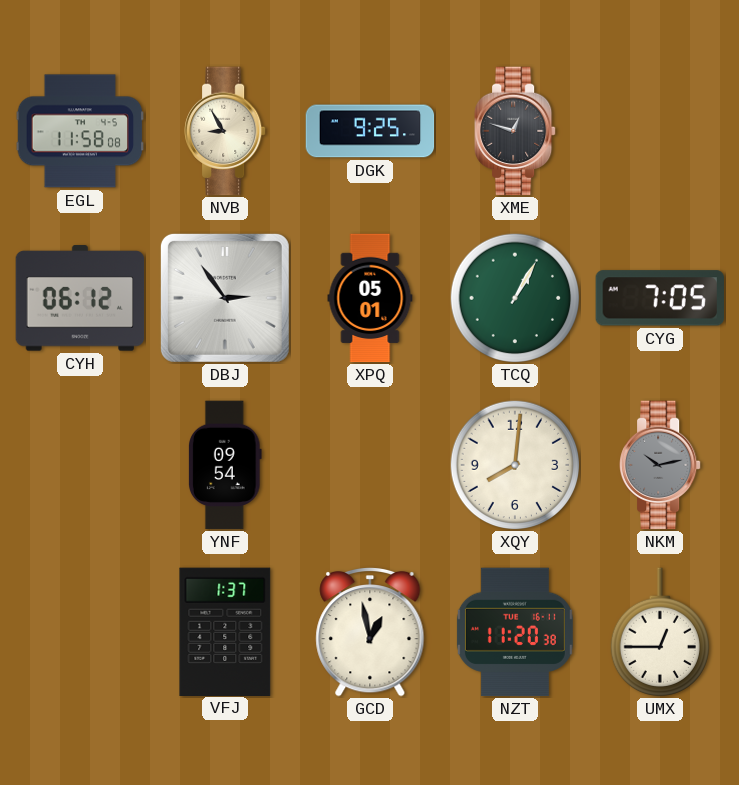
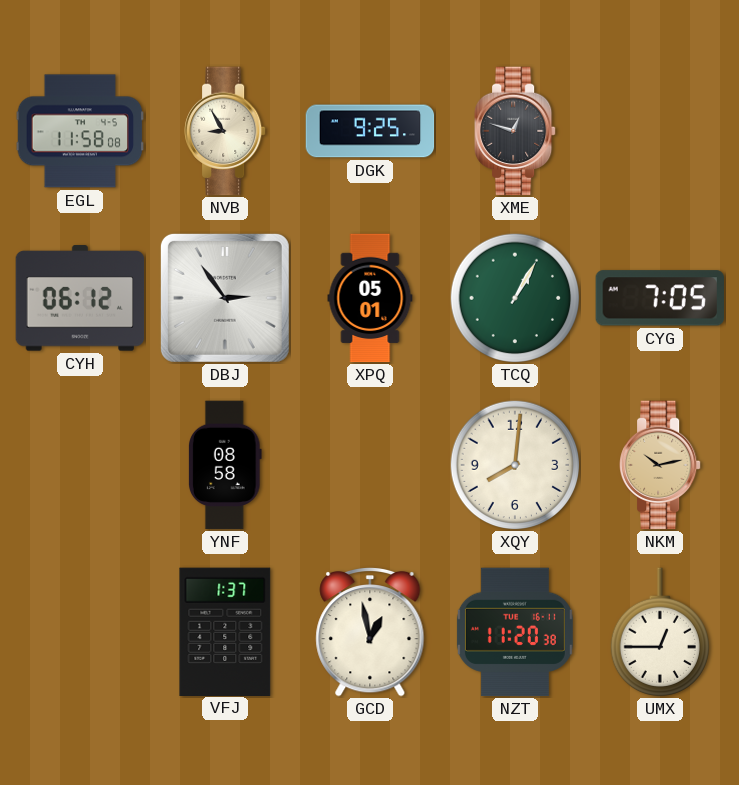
YNF: 09:54 -> 08:58
NKM dial: grey -> champagne
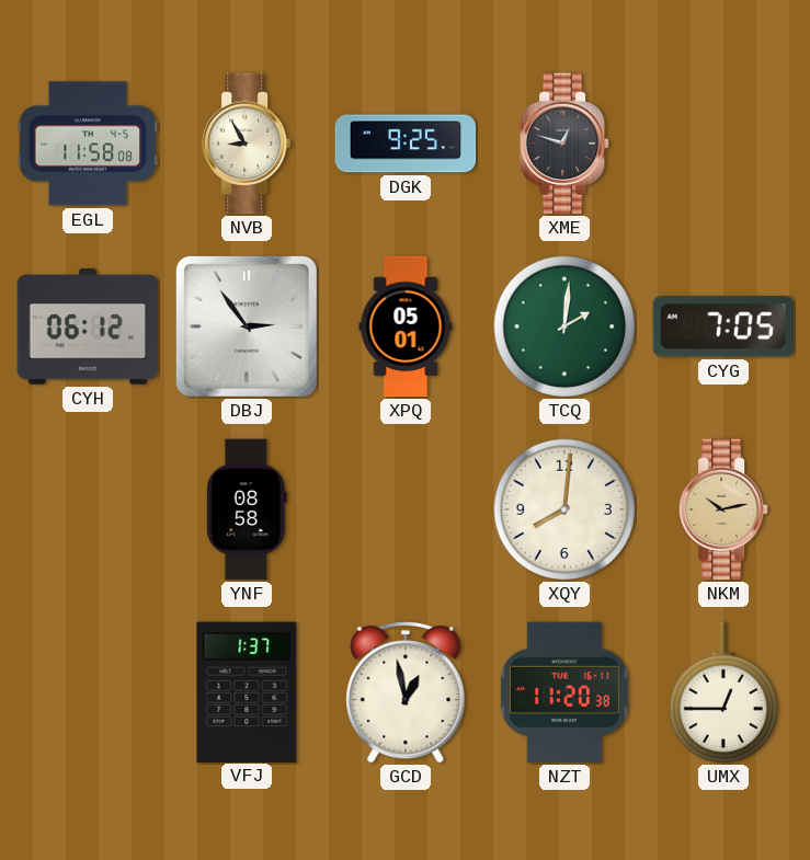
TCQ: 1:05 -> 2:01
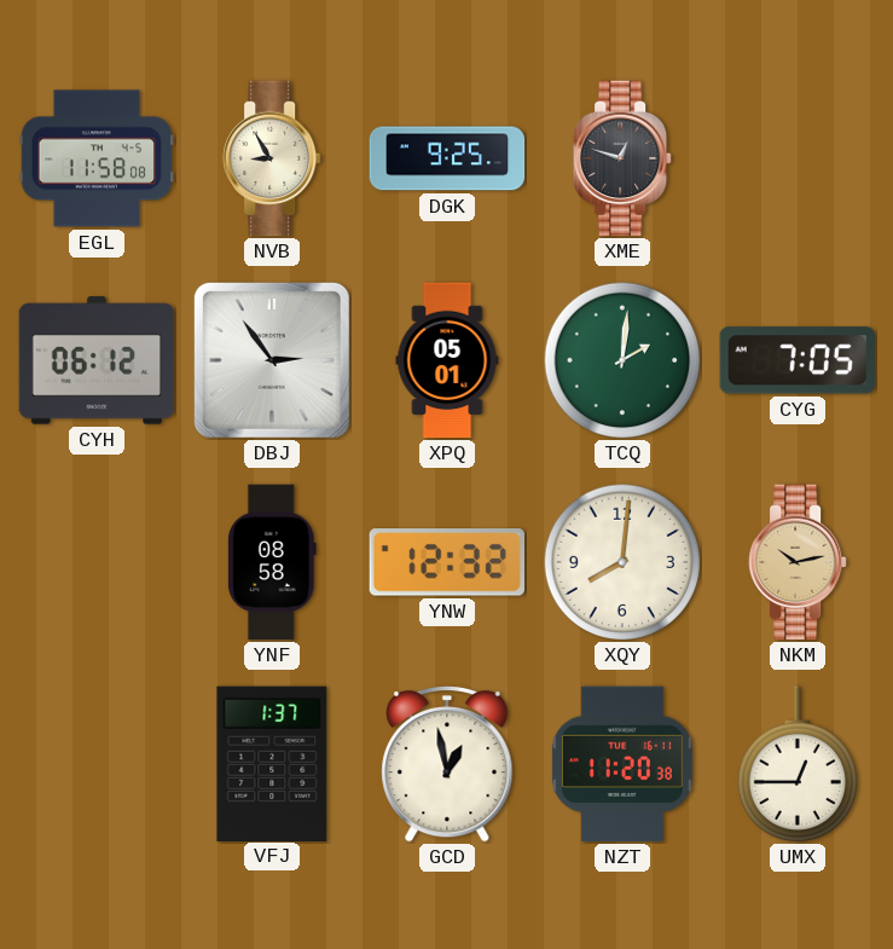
YNW: none -> 12:32
